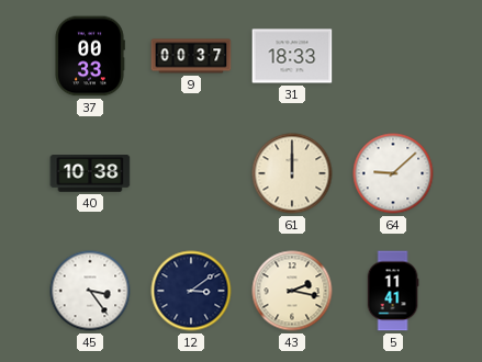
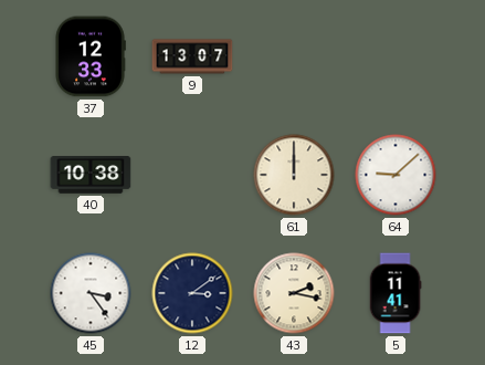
37: 00:33 -> 12:33
9: 00:37 -> 13:07
31: 18:33 -> none
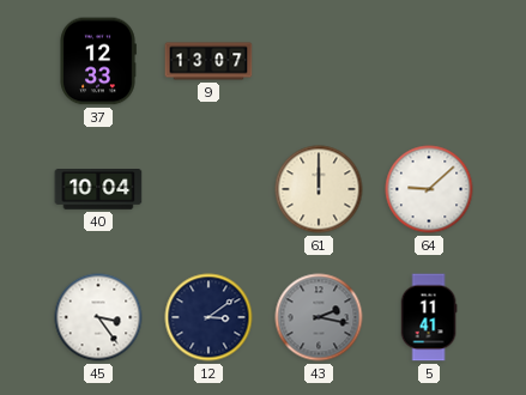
40: 10:38 -> 10:04
43 dial: cream -> grey
